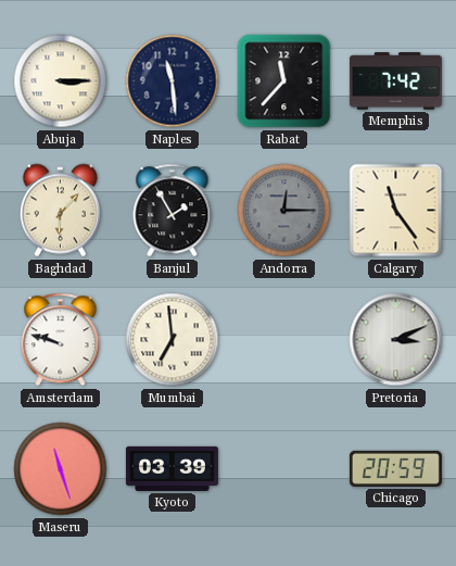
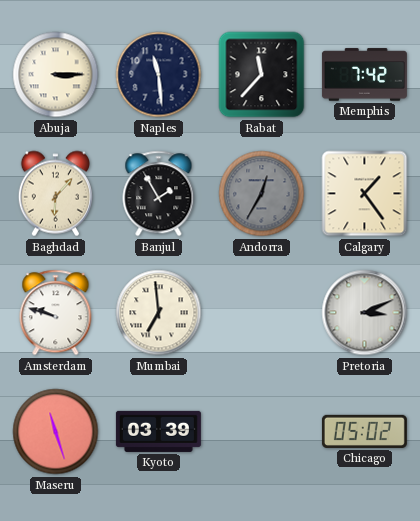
Andorra: 12:15 -> 12:35
Calgary: 11:24 -> 1:24
Chicago: 20:59 -> 05:02
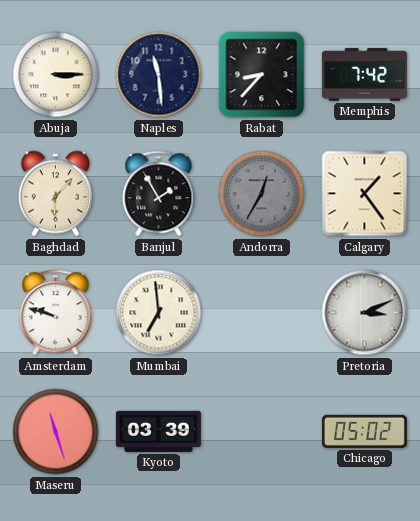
Rabat: 11:37 -> 8:37
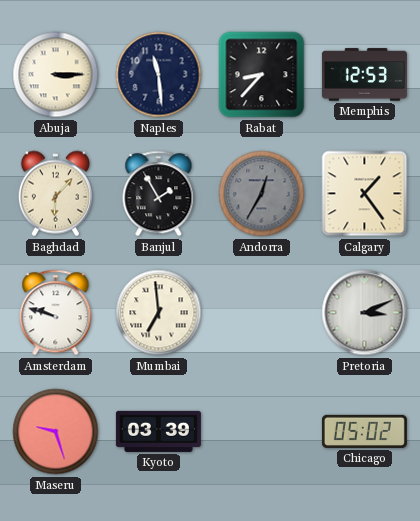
Memphis: 7:42 -> 12:53
Maseru: 11:27 -> 9:27
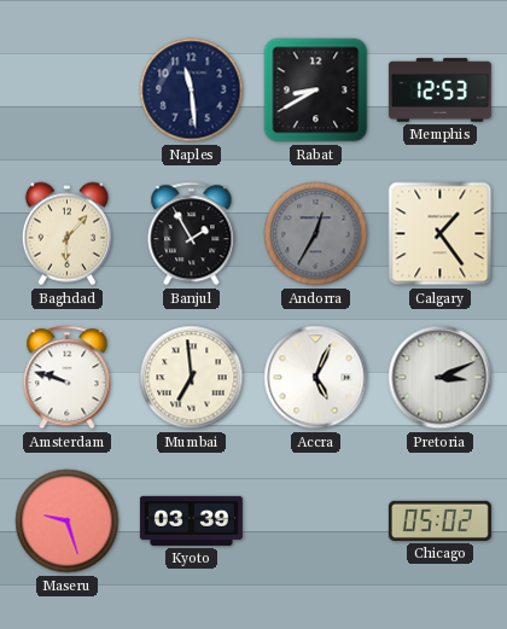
Abuja: 3:15 -> none
Rabat: 8:37 -> 8:40
Accra: none -> 5:04
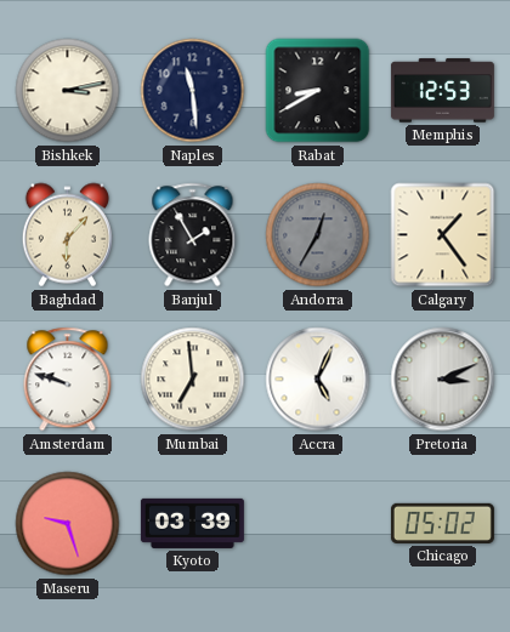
Bishkek: none -> 3:13
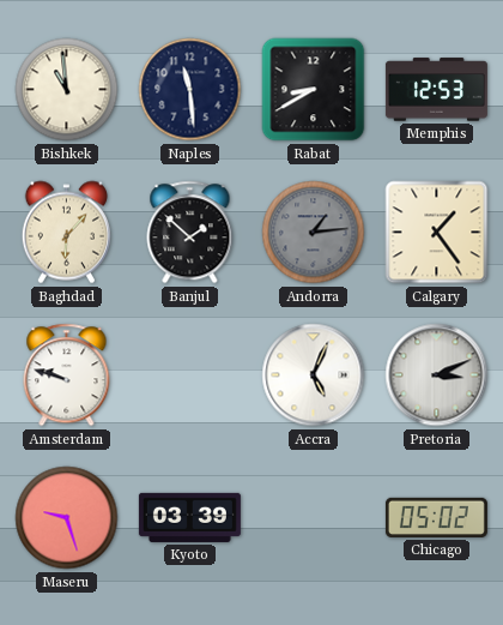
Bishkek: 3:13 -> 10:59
Banjul: 1:55 -> 1:52
Andorra: 12:35 -> 1:14
Mumbai: 6:59 -> none
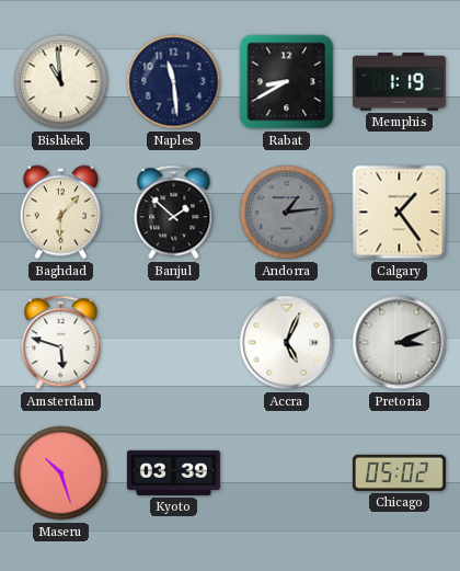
Memphis: 12:53 -> 1:19
Amsterdam: 9:48 -> 5:48
Maseru: 9:27 -> 10:27
